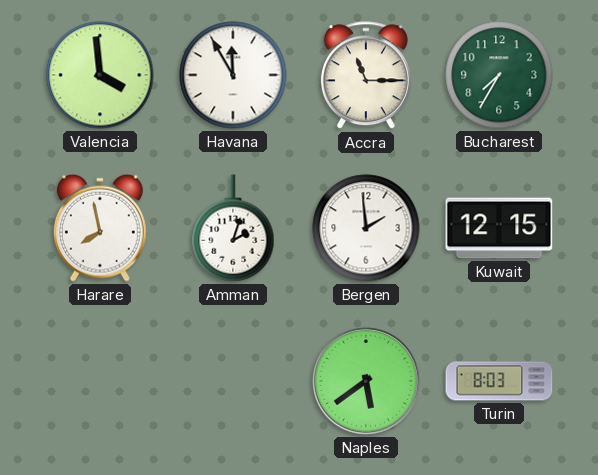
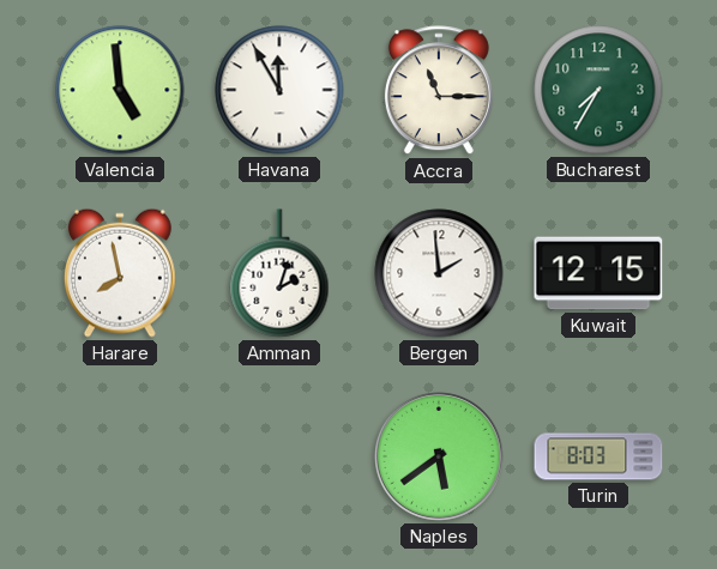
Valencia: 3:59 -> 4:59
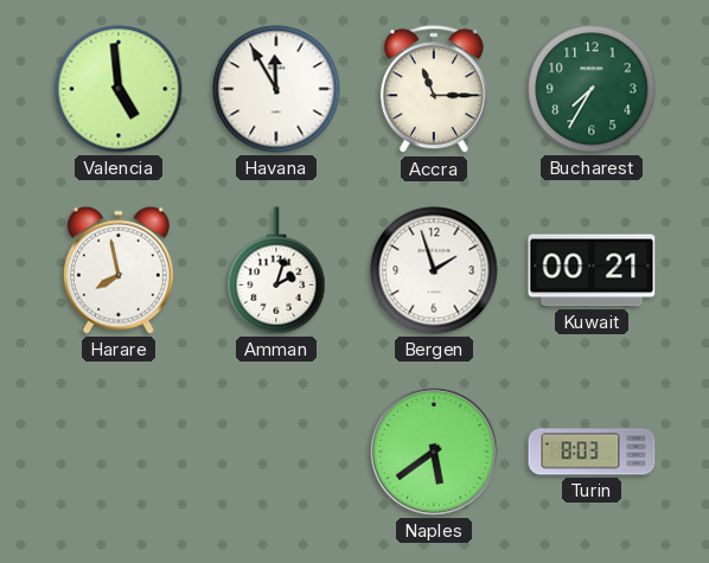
Bergen: 1:59 -> 1:57
Kuwait: 12:15 -> 00:21
